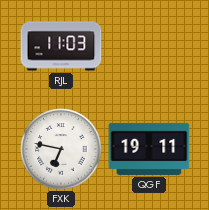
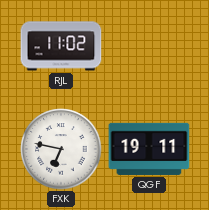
RJL: 11:03 -> 11:02
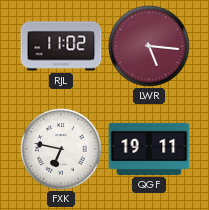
LWR: none -> 5:16
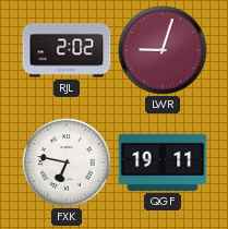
RJL: 11:02 -> 2:02
LWR: 5:16 -> 9:03
